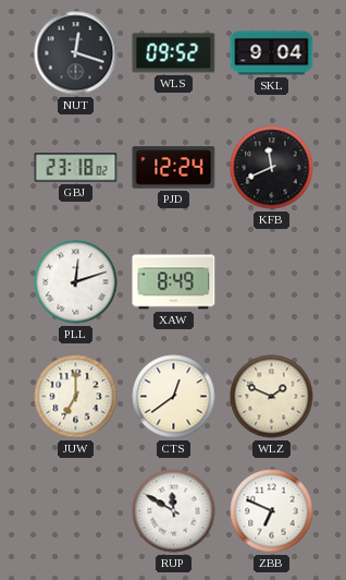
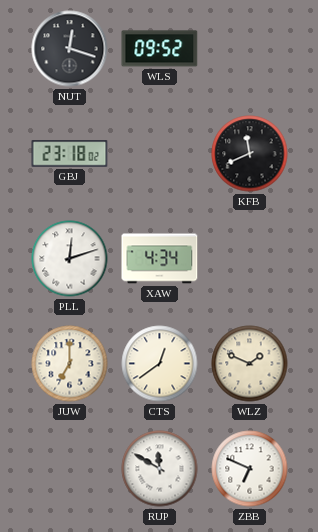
SKL: 9:04 -> none
PJD: 12:24 -> none
XAW: 8:49 -> 4:34
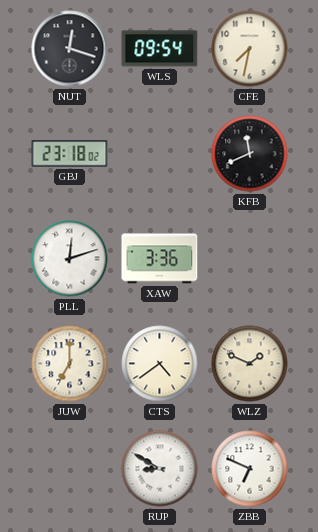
WLS: 09:52 -> 09:54
CFE: none -> 7:32
XAW: 4:34 -> 3:36
CTS: 12:39 -> 4:39
RUP: 11:50 -> 8:50
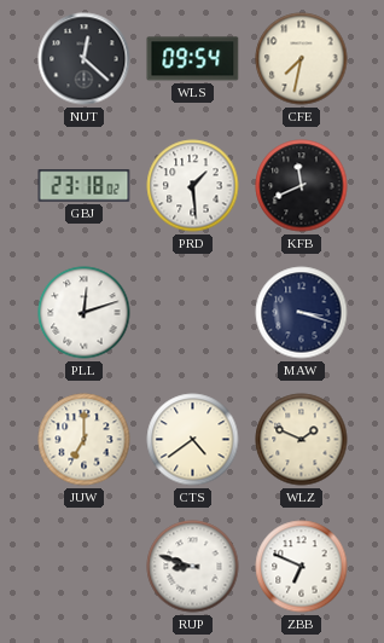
NUT: 12:18 -> 12:22
PRD: none -> 1:29
XAW: 3:36 -> none
MAW: none -> 3:18
RUP: 8:50 -> 8:48
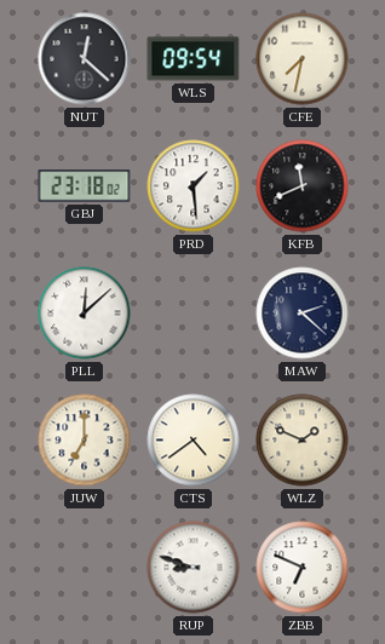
PLL: 12:12 -> 12:08
MAW: 3:18 -> 2:22
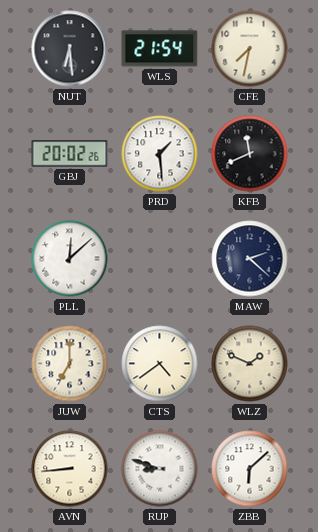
NUT: 12:22 -> 6:29
WLS: 09:54 -> 21:54
GBJ: 23:18 -> 20:02
AVN: none -> 8:44
ZBB: 6:49 -> 6:08
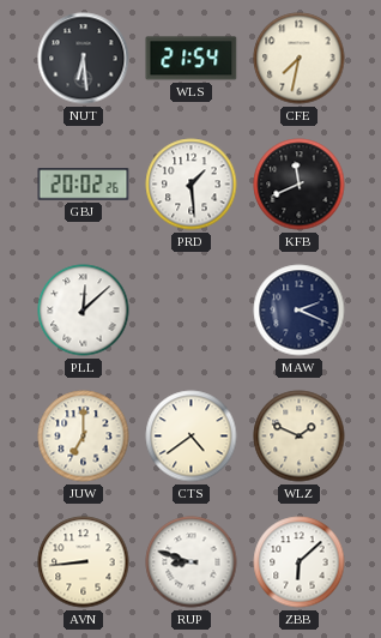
MAW: 2:22 -> 2:19
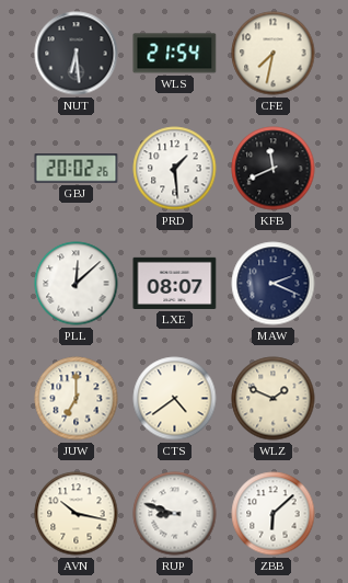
LXE: none -> 08:07
AVN: 8:44 -> 10:17
